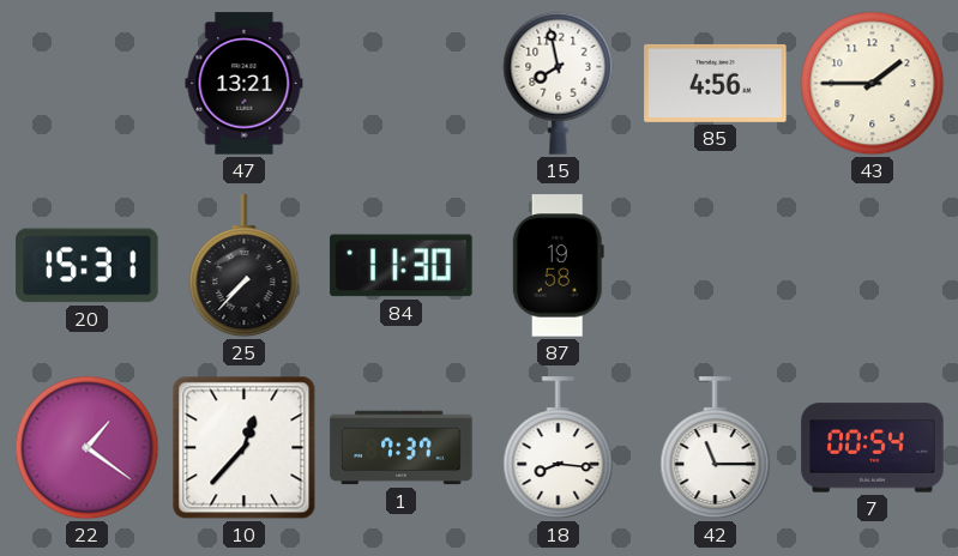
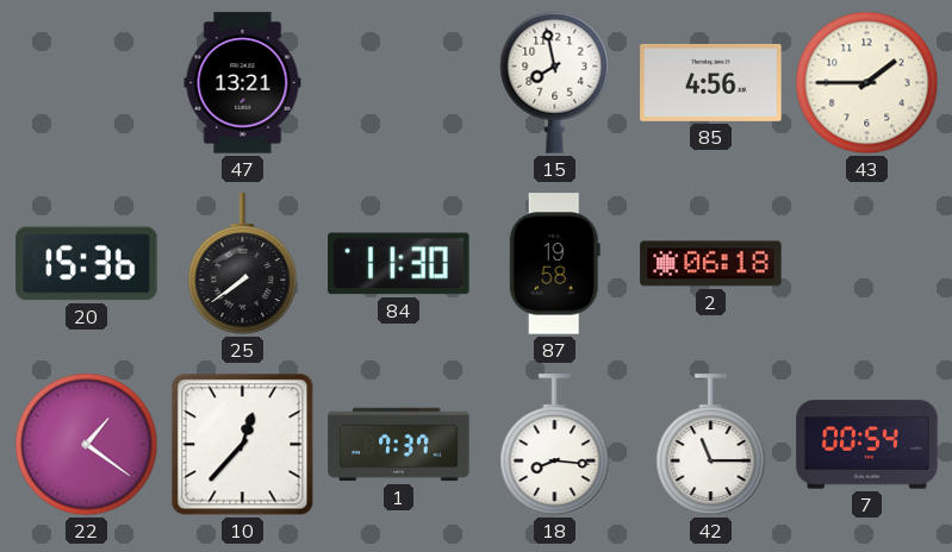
20: 15:31 -> 15:36
25: 7:37 -> 7:39
2: none -> 06:18
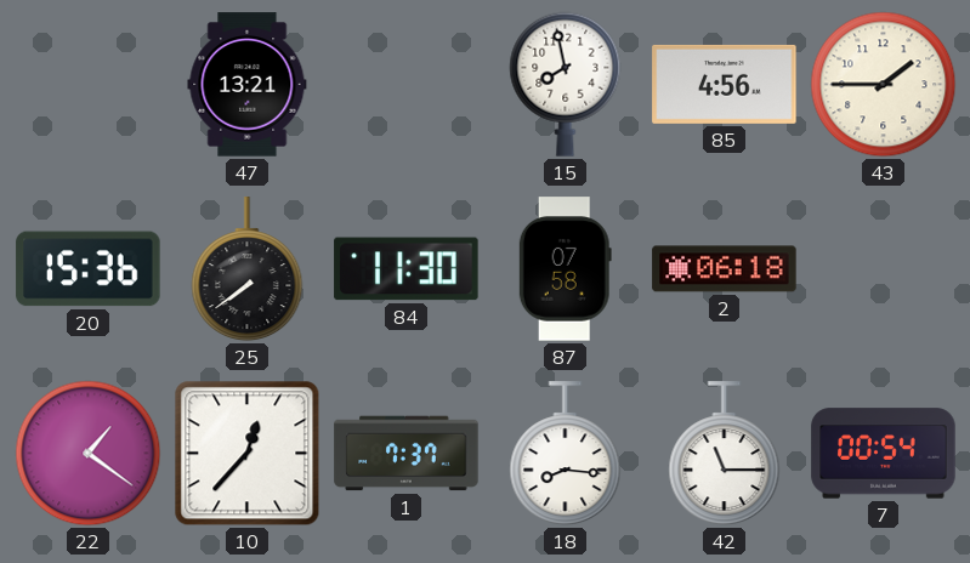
87: 19:58 -> 07:58
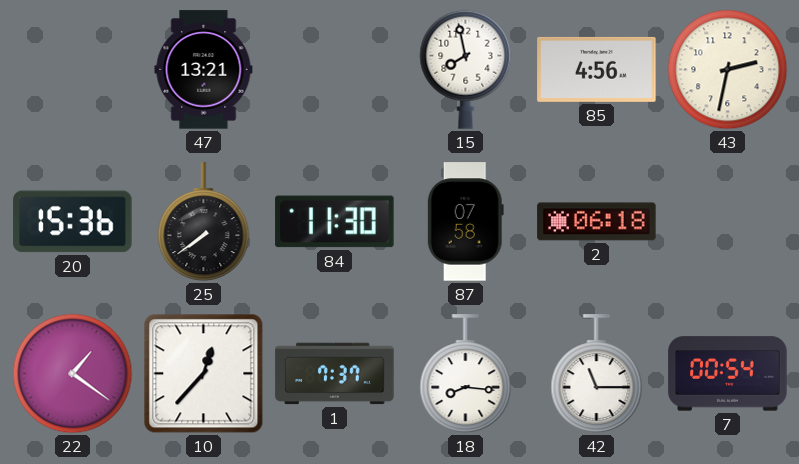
43: 1:45 -> 2:32
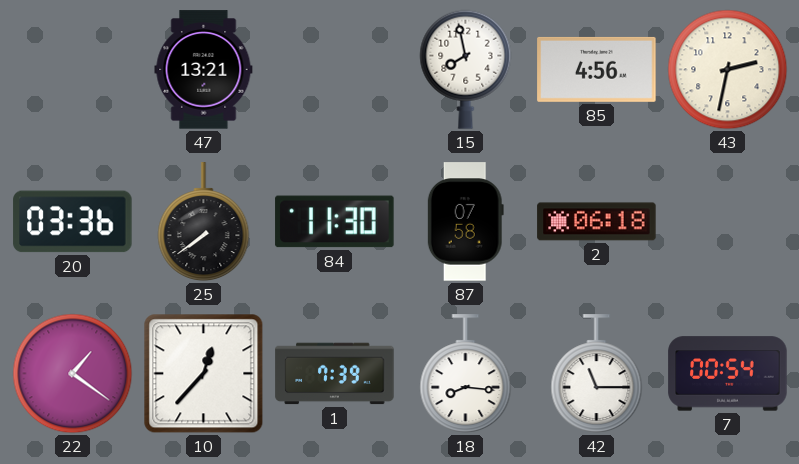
20: 15:36 -> 03:36
1: 7:37 -> 7:39
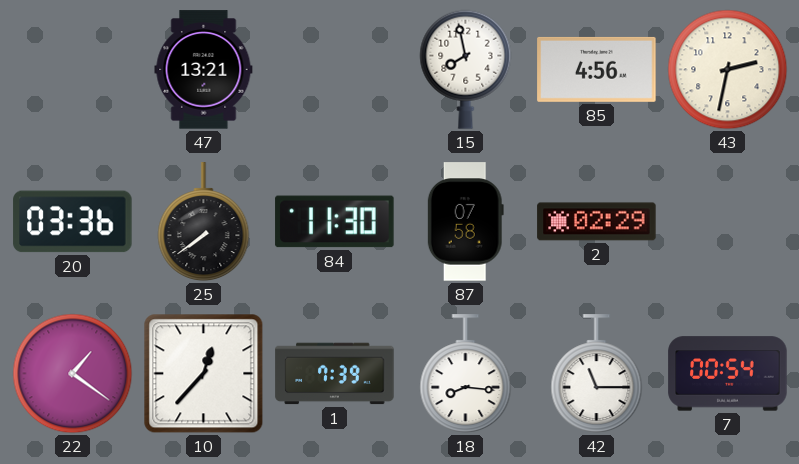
2: 06:18 -> 02:29
